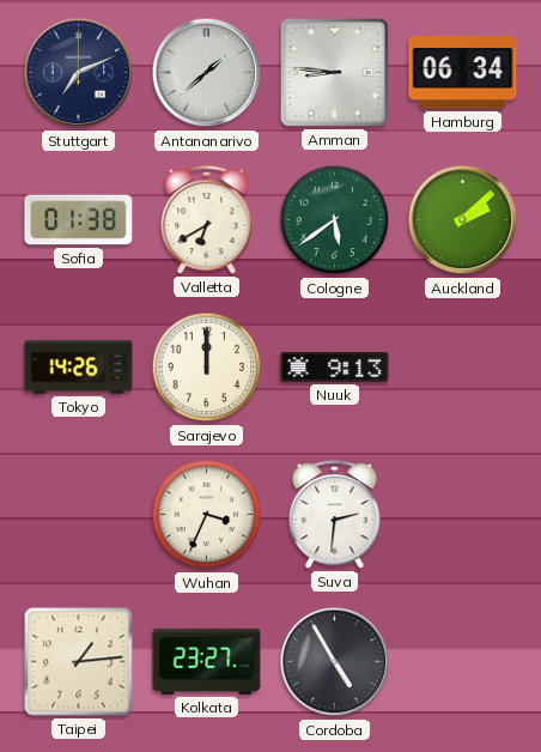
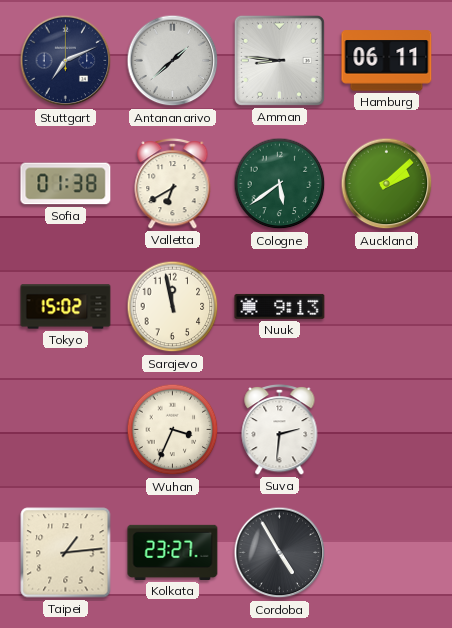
Hamburg: 06:34 -> 06:11
Tokyo: 14:26 -> 15:02
Sarajevo: 12:00 -> 11:58
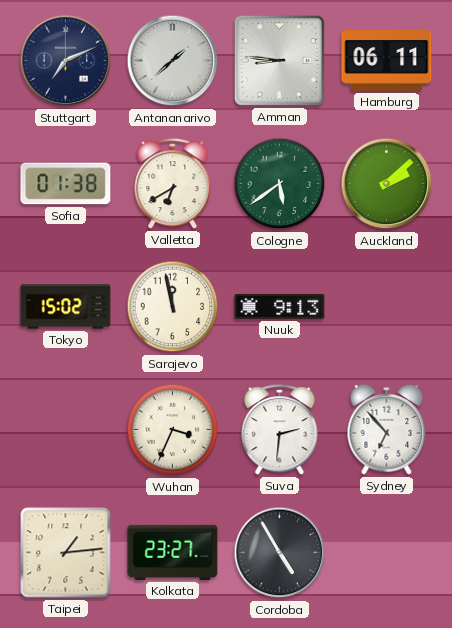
Sydney: none -> 6:53
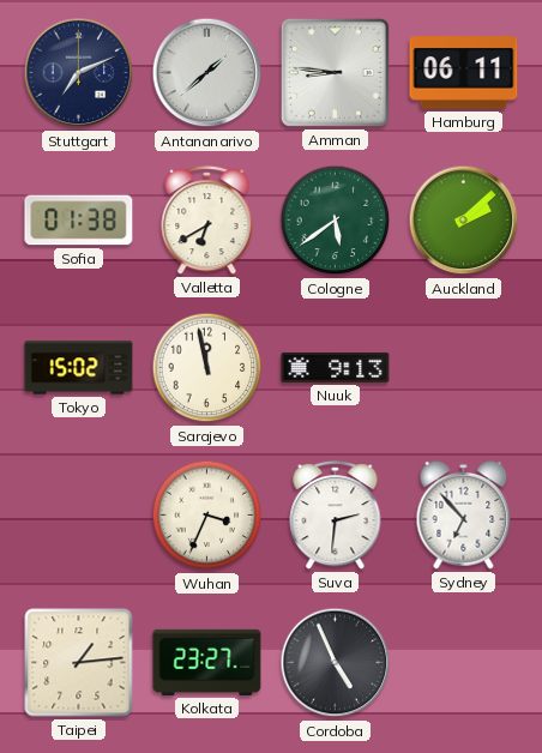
Cordoba: 4:55 -> 4:56
